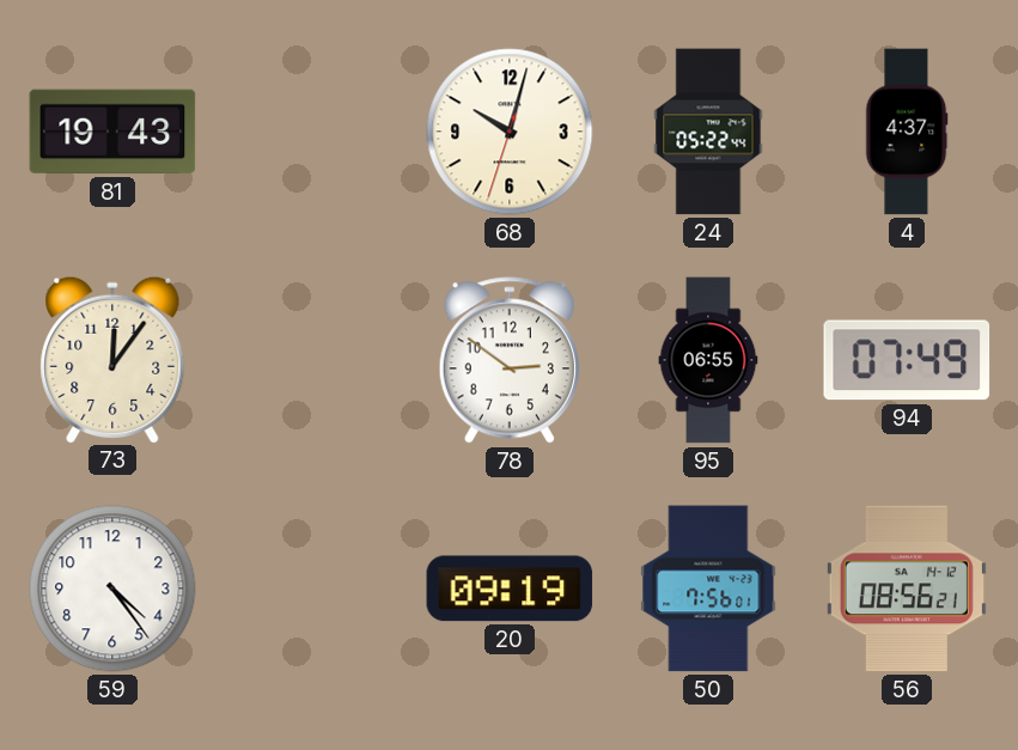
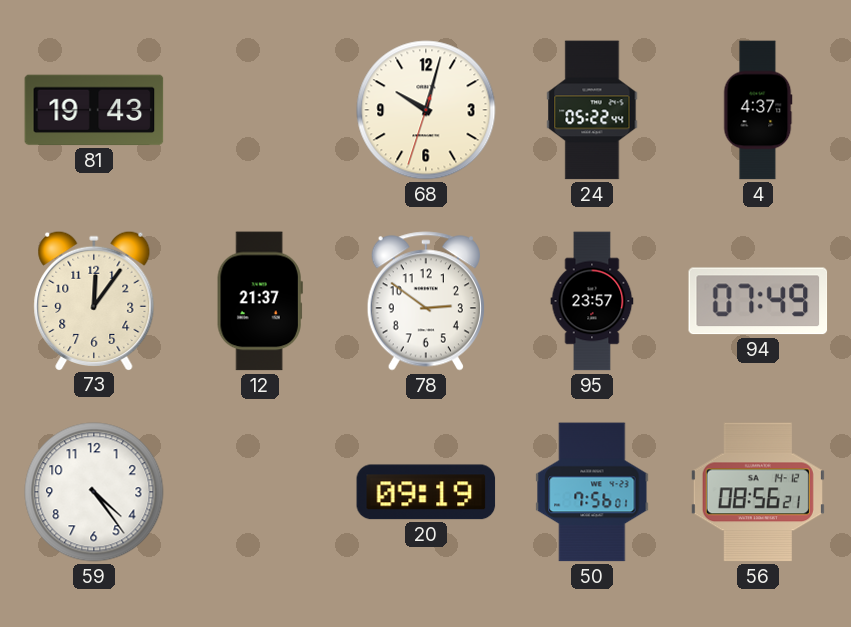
12: none -> 21:37
95: 06:55 -> 23:57
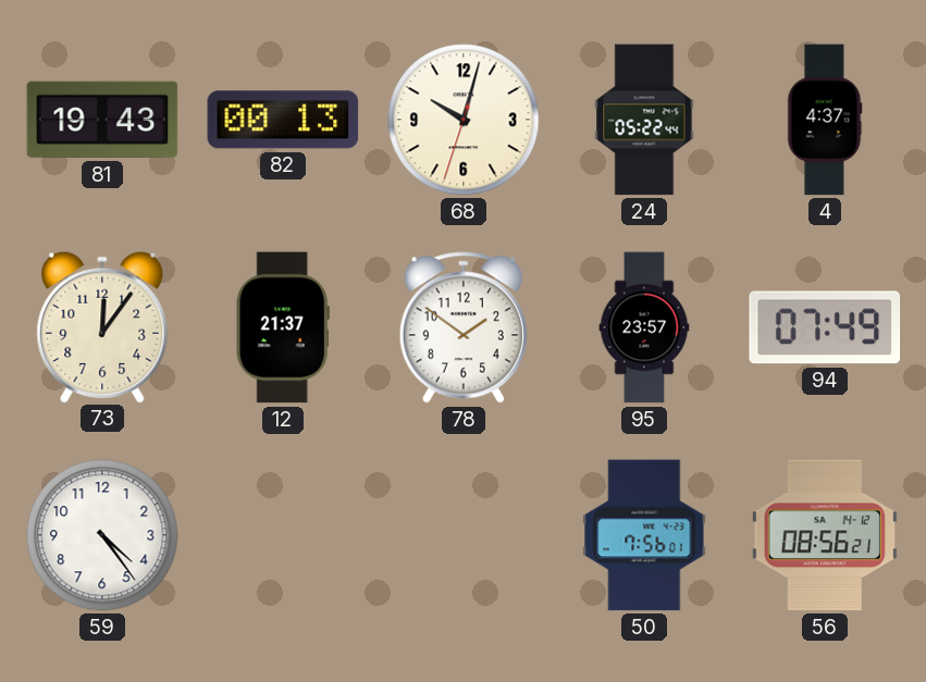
82: none -> 00:13
78: 2:51 -> 1:51
20: 09:19 -> none
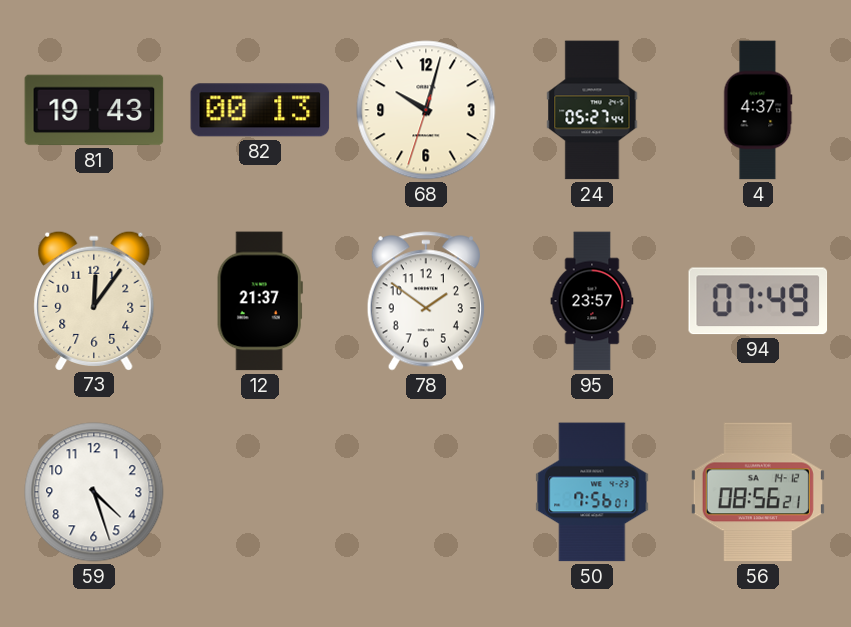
24: 05:22 -> 05:27
59: 4:24 -> 4:27
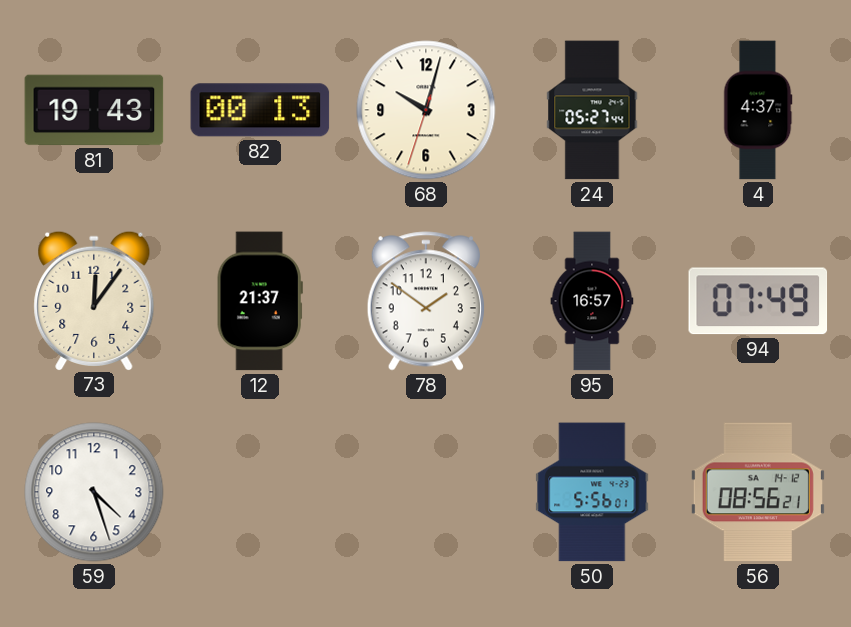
95: 23:57 -> 16:57
50: 7:56 -> 5:56
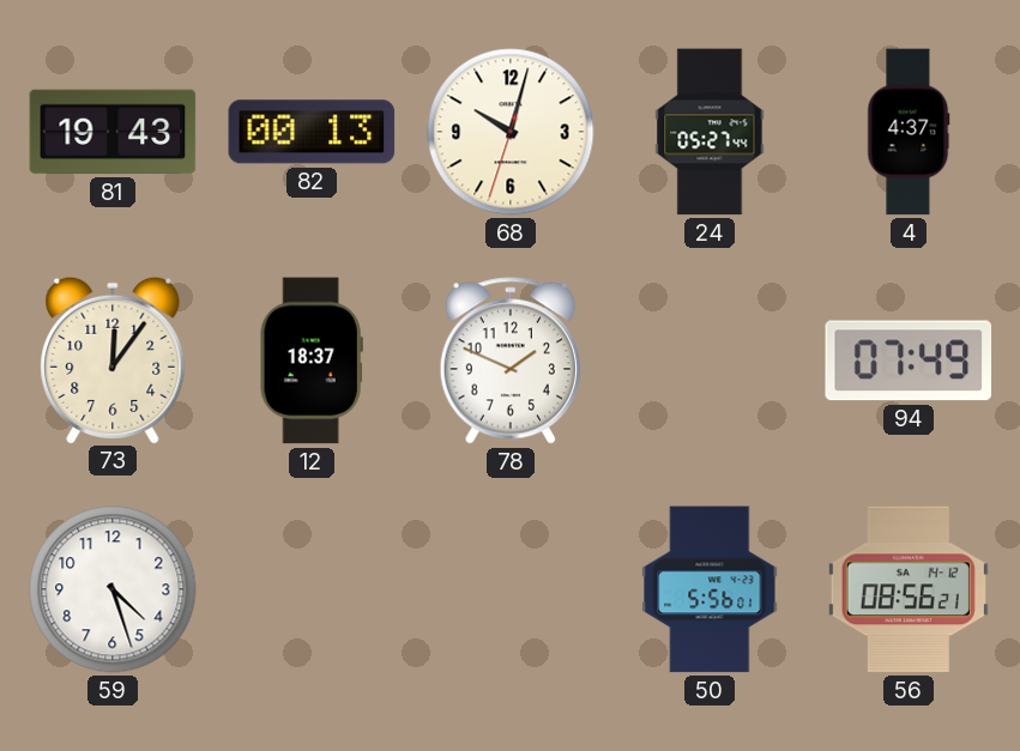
12: 21:37 -> 18:37
78: 1:51 -> 1:49
95: 16:57 -> none
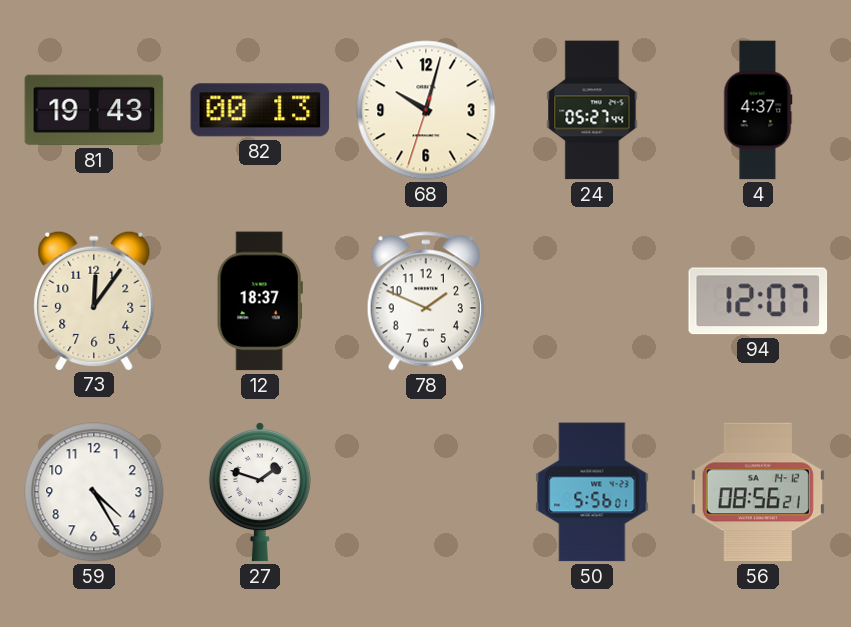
94: 07:49 -> 12:07
59: 4:27 -> 4:25
27: none -> 1:48
